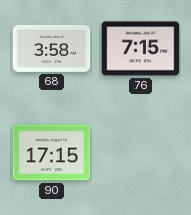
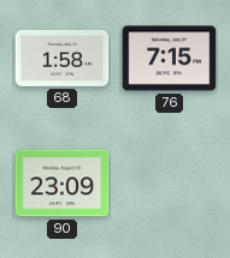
68: 3:58 -> 1:58
90: 17:15 -> 23:09
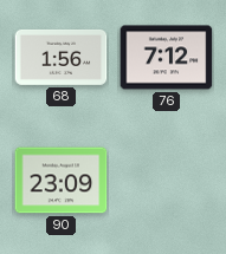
68: 1:58 -> 1:56
76: 7:15 -> 7:12
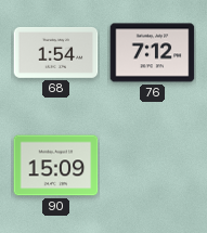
68: 1:56 -> 1:54
90: 23:09 -> 15:09
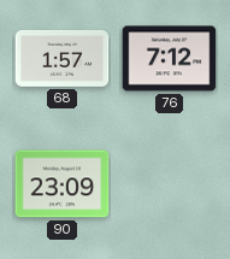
68: 1:54 -> 1:57
90: 15:09 -> 23:09
